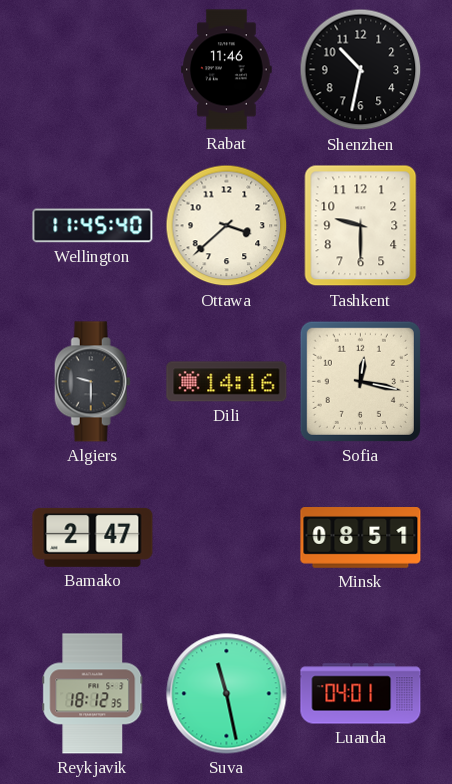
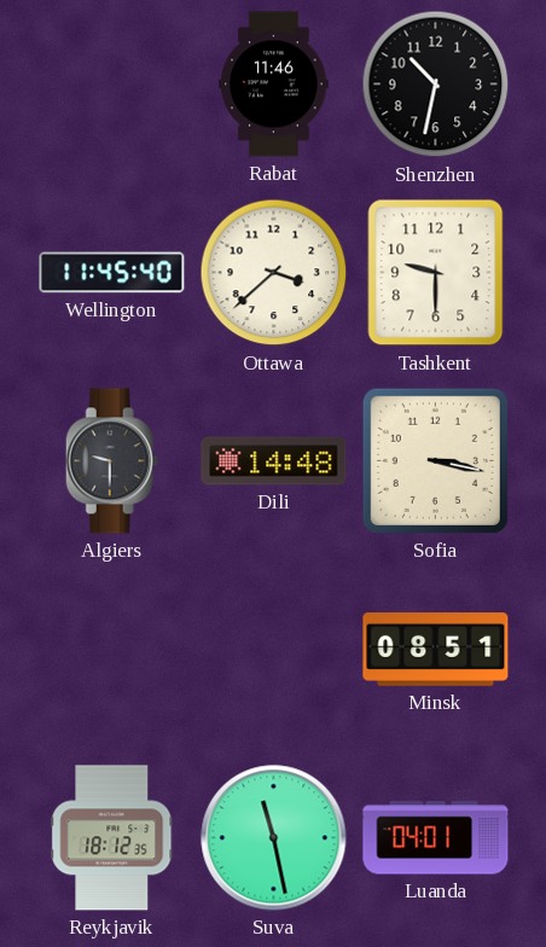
Dili: 14:16 -> 14:48
Sofia: 12:17 -> 3:17
Bamako: 2:47 -> none
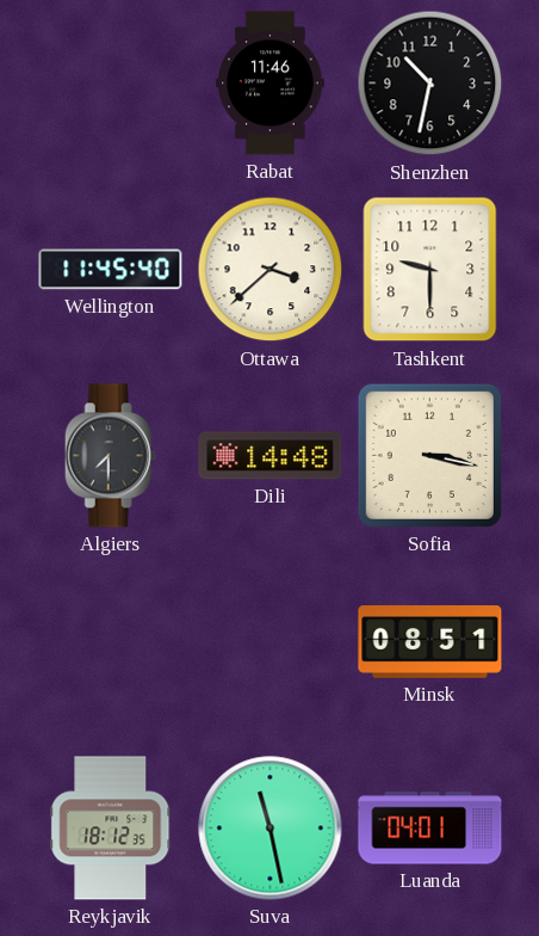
Algiers: 9:30 -> 7:30
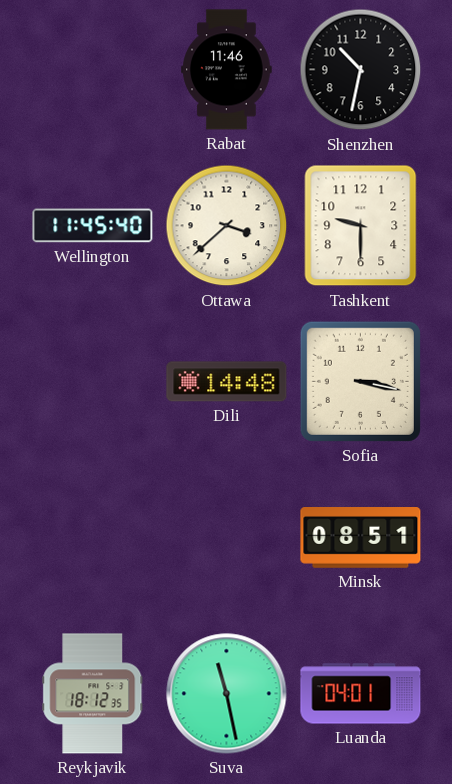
Algiers: 7:30 -> none
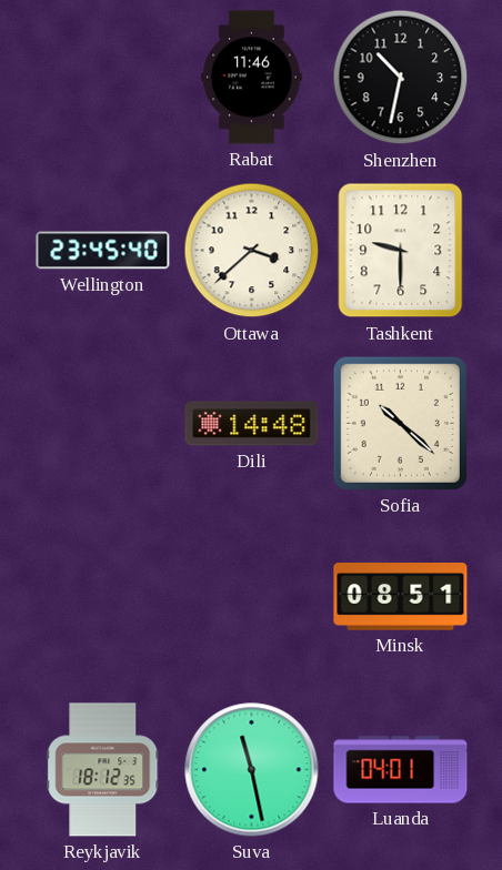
Wellington: 11:45 -> 23:45
Sofia: 3:17 -> 10:22
